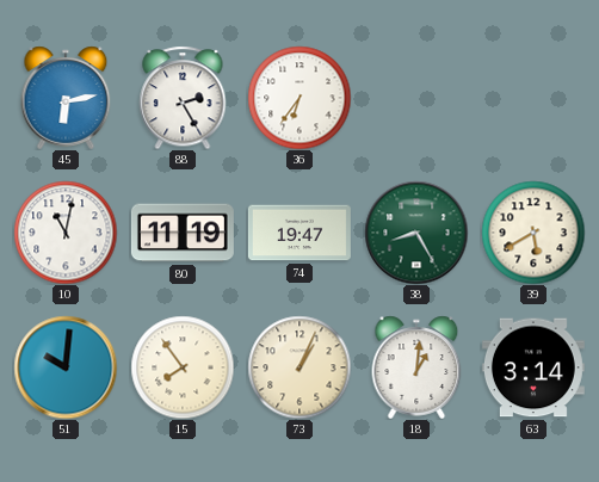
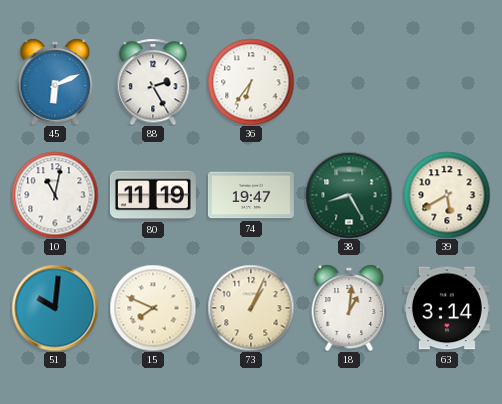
45: 6:13 -> 6:11
15: 7:54 -> 7:49
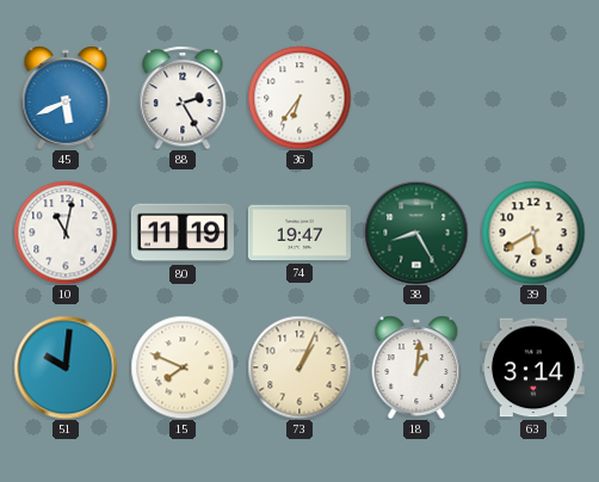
45: 6:11 -> 5:41
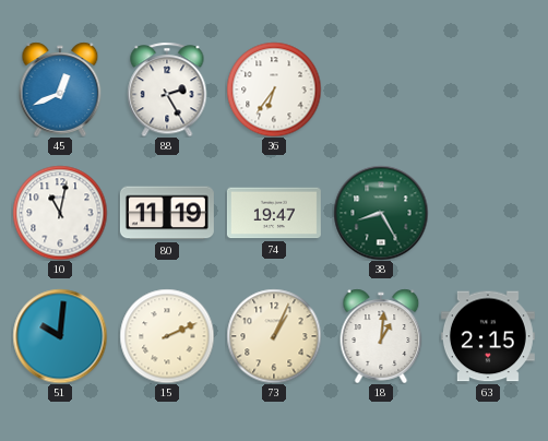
45: 5:41 -> 12:41
39: 5:40 -> none
15: 7:49 -> 2:11
63: 3:14 -> 2:15
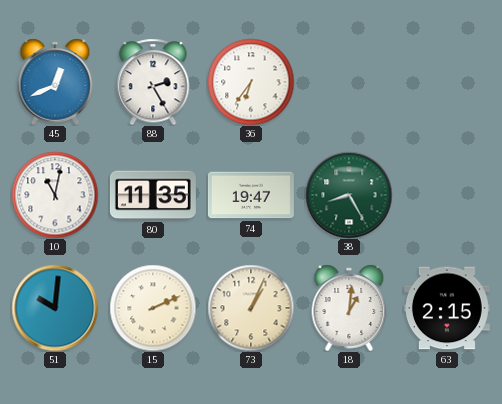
80: 11:19 -> 11:35
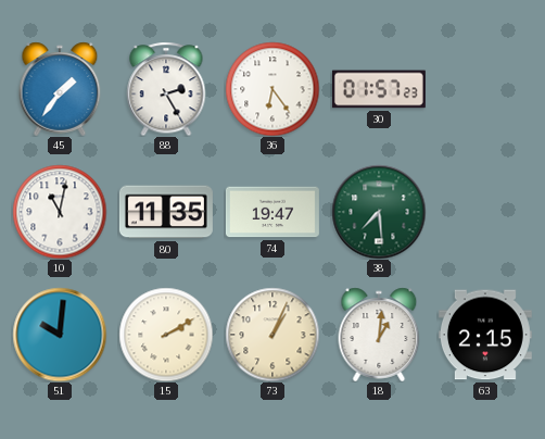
45: 12:41 -> 1:36
36: 6:36 -> 6:24
30: none -> 01:57
38: 8:25 -> 7:29
15: 2:11 -> 2:10
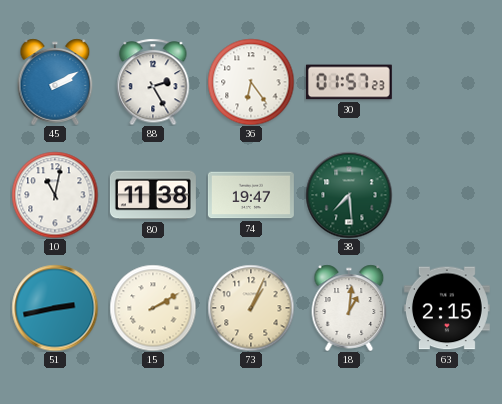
45: 1:36 -> 2:10
80: 11:35 -> 11:38
51: 10:01 -> 2:43
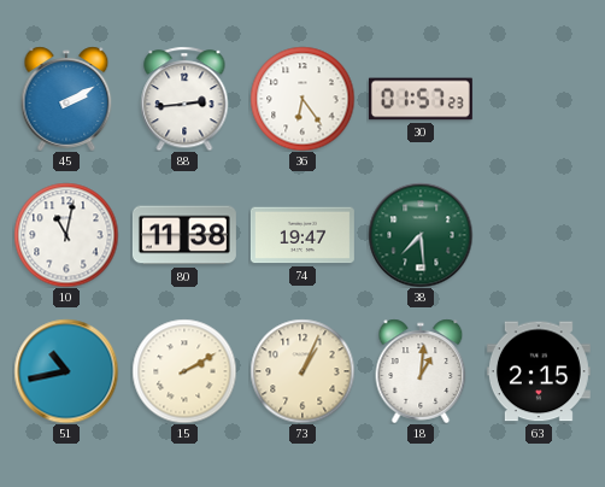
88: 2:25 -> 2:44
51: 2:43 -> 10:43
